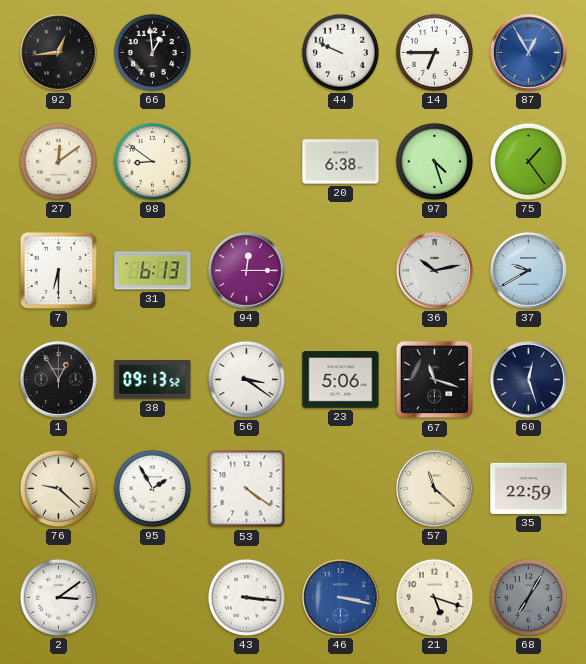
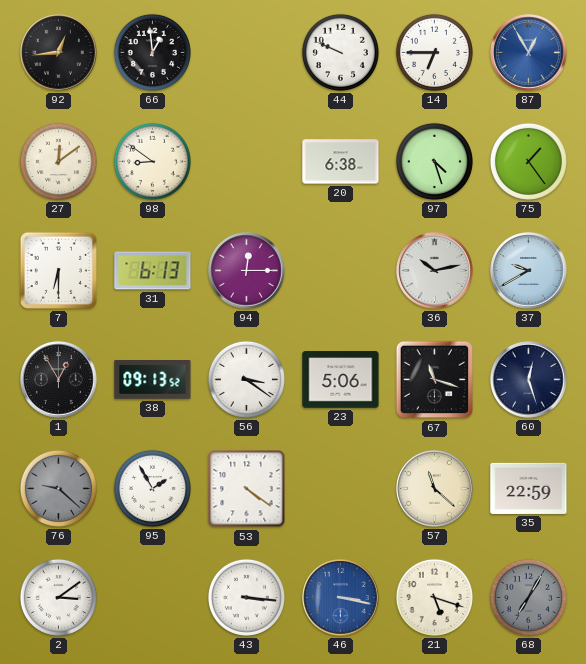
76 dial: cream -> grey
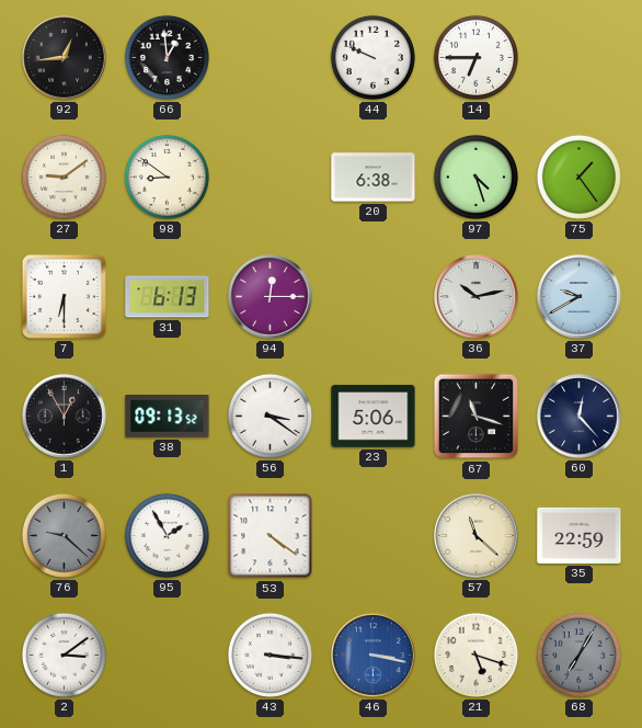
87: 12:55 -> none
27: 12:09 -> 9:09
60: 12:27 -> 12:23
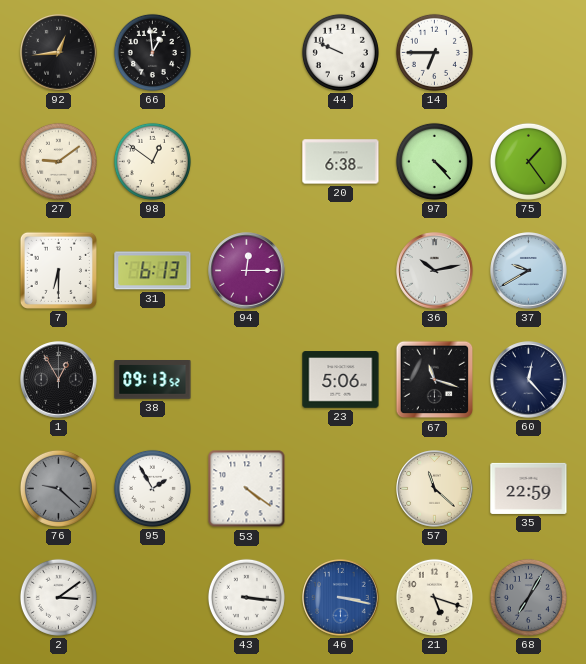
98: 8:51 -> 12:51
97: 4:27 -> 4:23
56: 3:21 -> none
